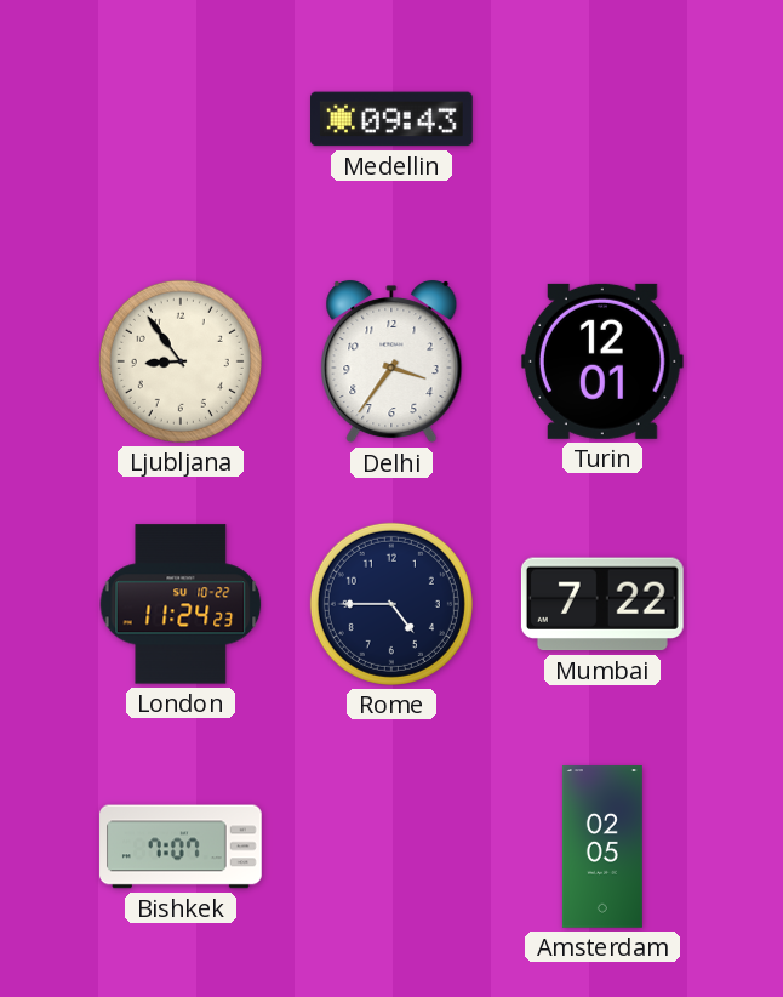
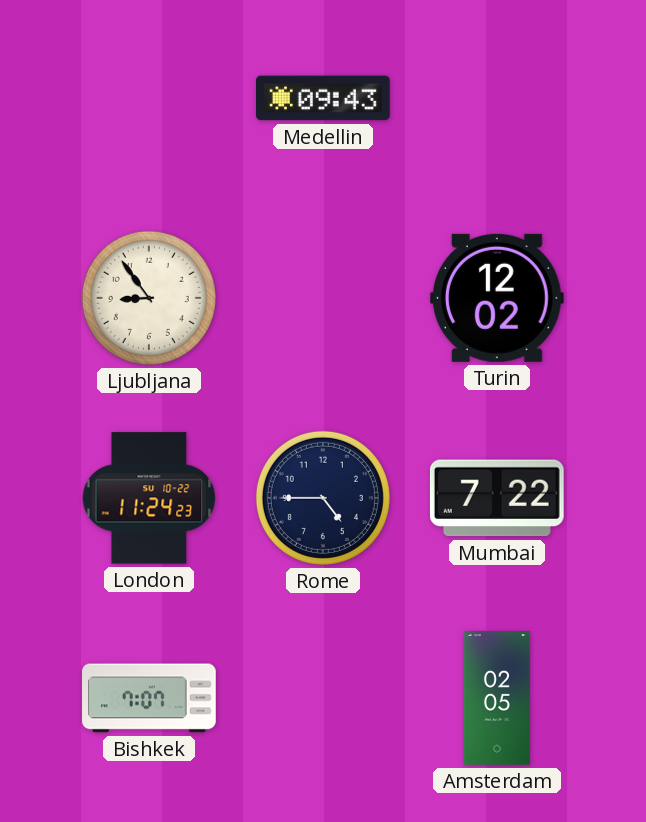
Delhi: 3:36 -> none
Turin: 12:01 -> 12:02
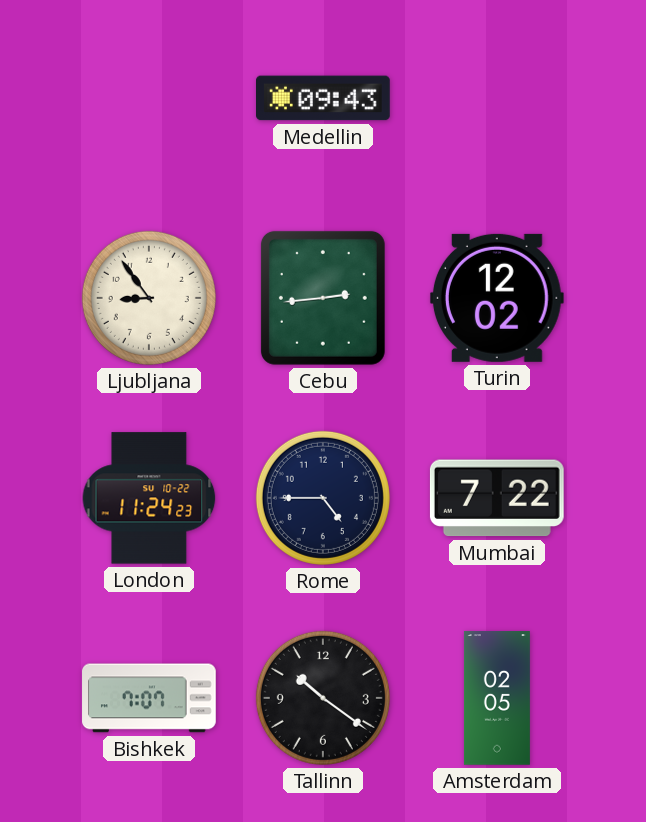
Cebu: none -> 2:44
Tallinn: none -> 10:21
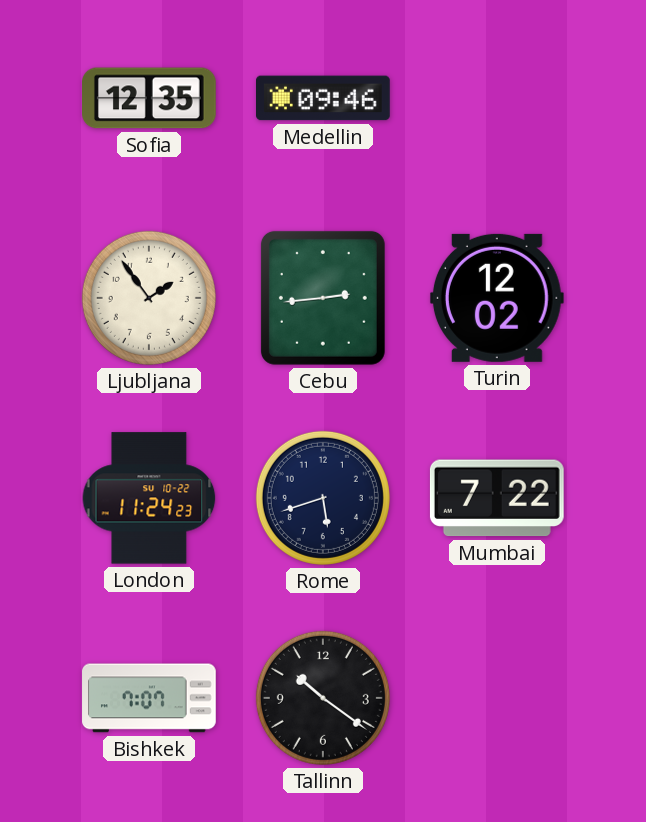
Sofia: none -> 12:35
Medellin: 09:43 -> 09:46
Ljubljana: 8:54 -> 1:54
Rome: 4:45 -> 5:42
Amsterdam: 02:05 -> none
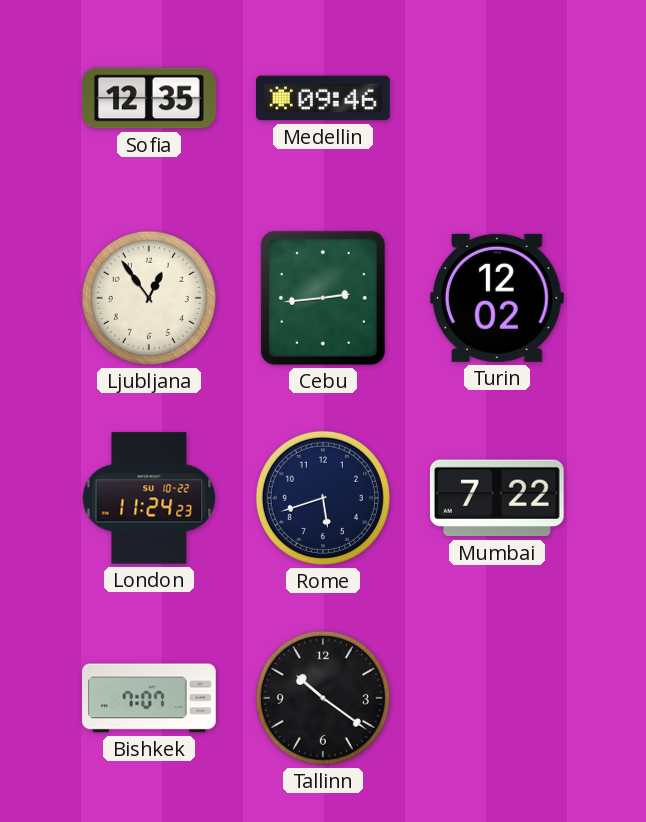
Ljubljana: 1:54 -> 12:54
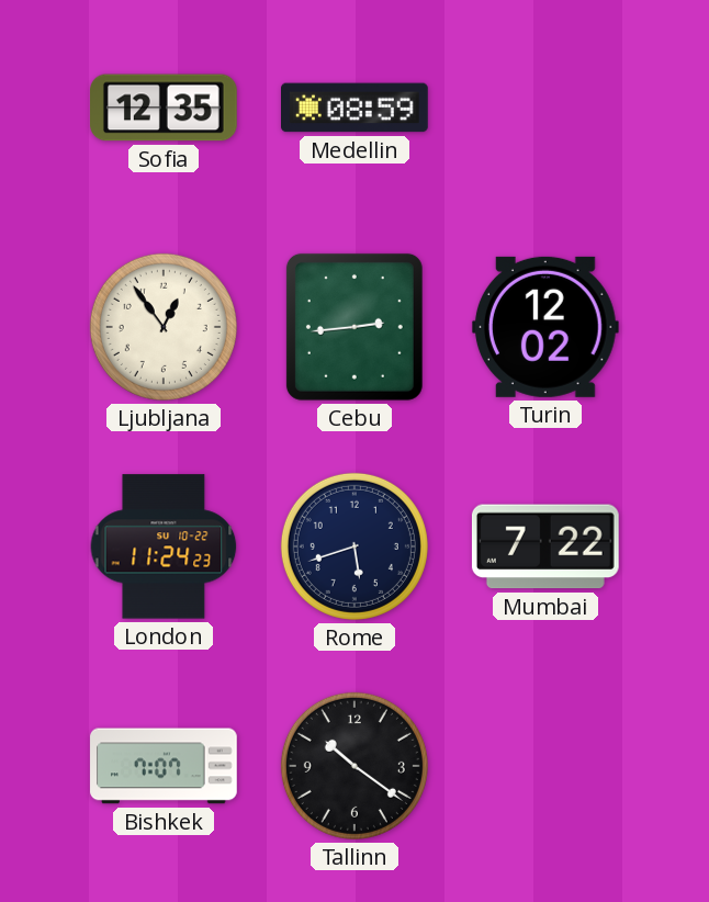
Medellin: 09:46 -> 08:59
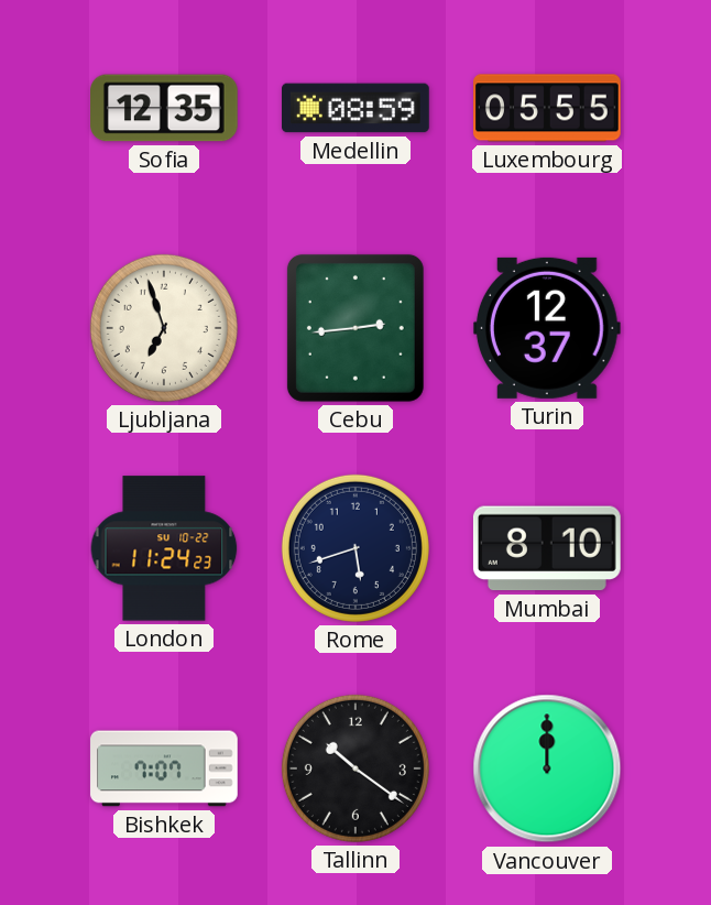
Luxembourg: none -> 05:55
Ljubljana: 12:54 -> 6:57
Turin: 12:02 -> 12:37
Mumbai: 7:22 -> 8:10
Vancouver: none -> 12:00
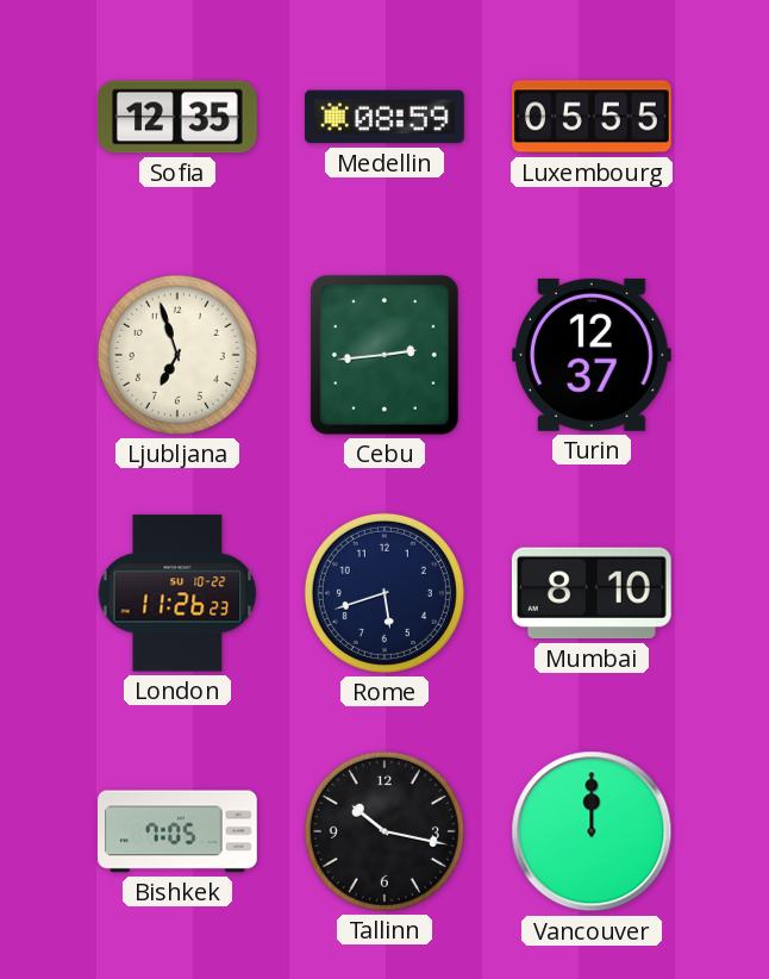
London: 11:24 -> 11:26
Bishkek: 7:07 -> 7:05
Tallinn: 10:21 -> 10:17
